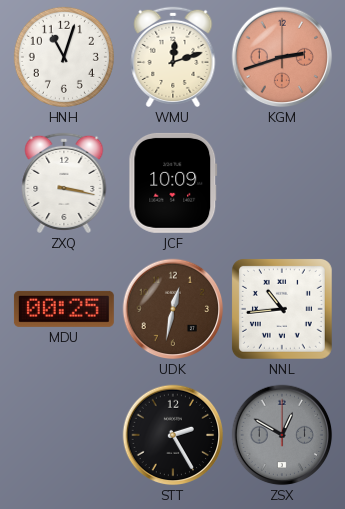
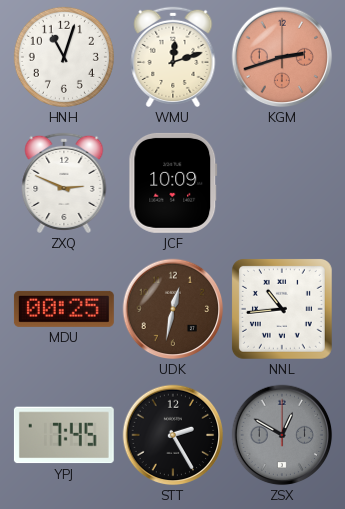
ZXQ: 3:17 -> 2:49
YPJ: none -> 7:45
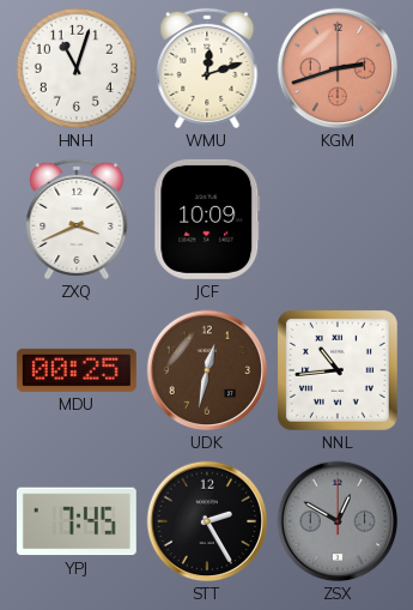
ZXQ: 2:49 -> 3:41
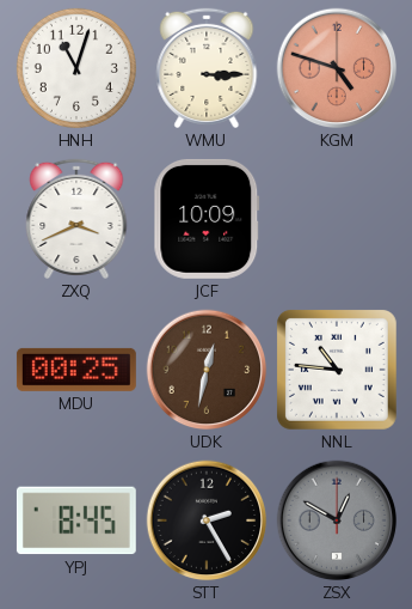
WMU: 12:12 -> 3:15
KGM: 2:42 -> 4:48
NNL: 10:44 -> 10:46
YPJ: 7:45 -> 8:45
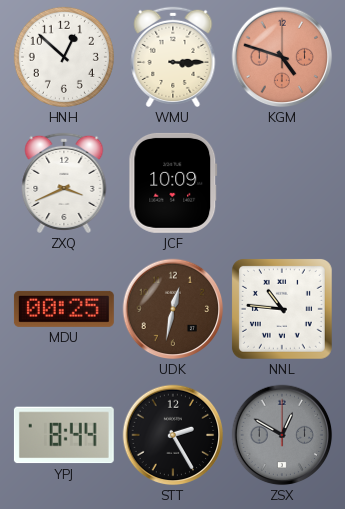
HNH: 11:03 -> 12:52
YPJ: 8:45 -> 8:44
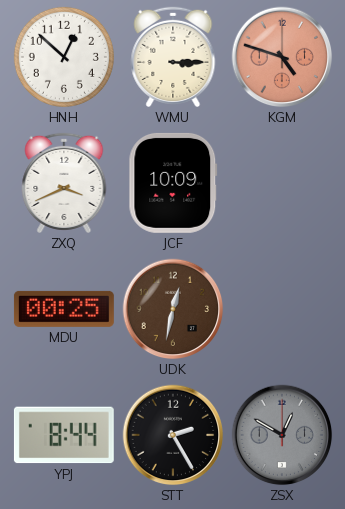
NNL: 10:46 -> none
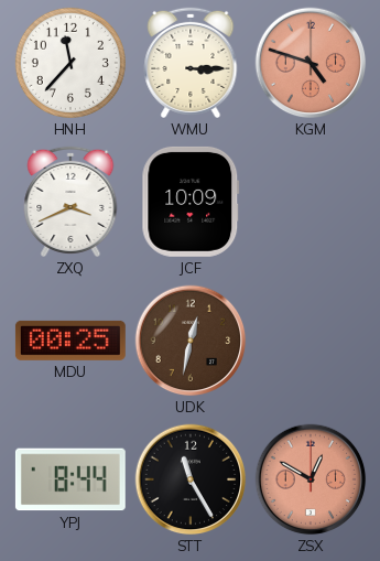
HNH: 12:52 -> 11:37
STT: 2:25 -> 11:25
ZSX dial: grey -> salmon
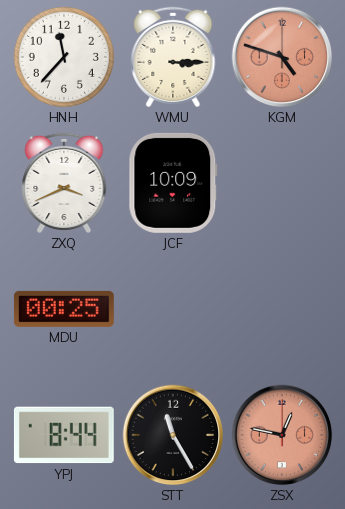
UDK: 12:32 -> none
ZSX: 12:50 -> 12:47
